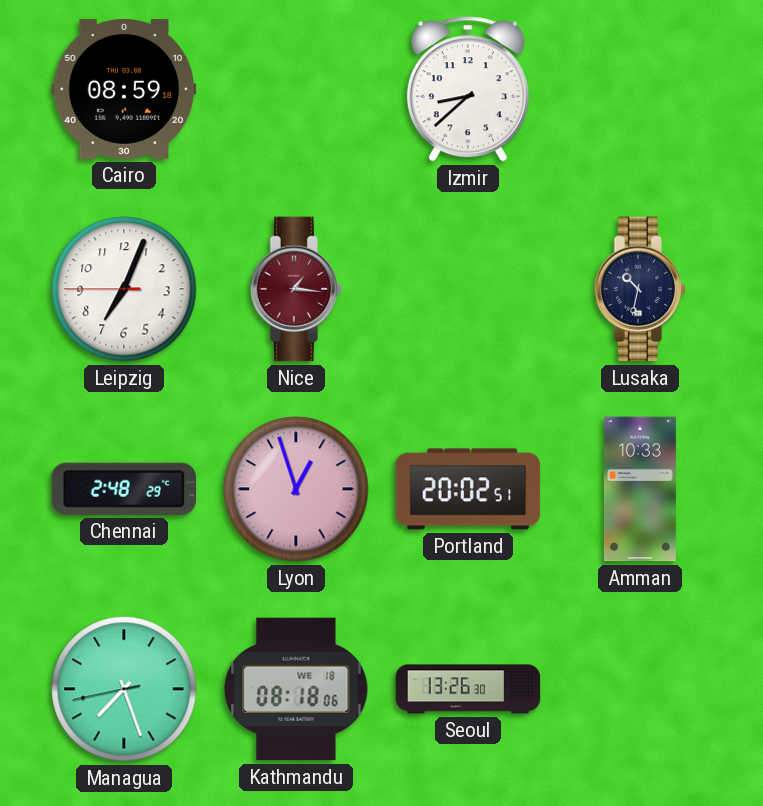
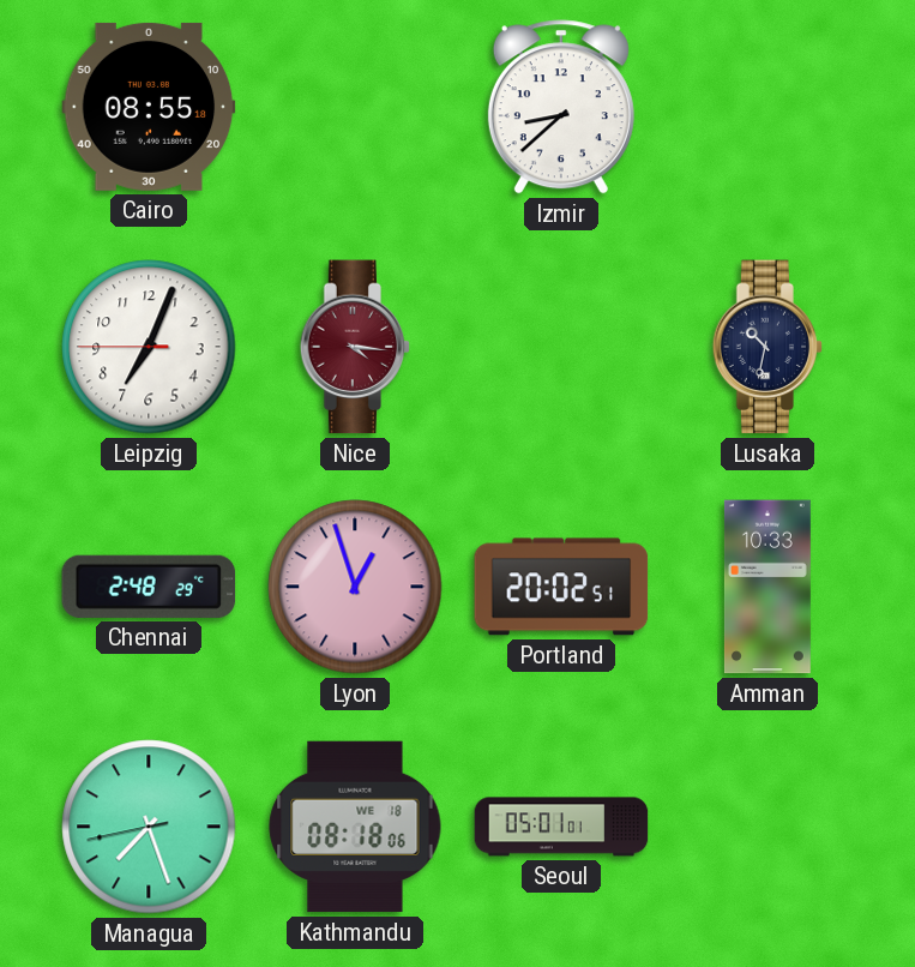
Cairo: 08:59 -> 08:55
Nice: 1:16 -> 4:16
Seoul: 13:26 -> 05:01
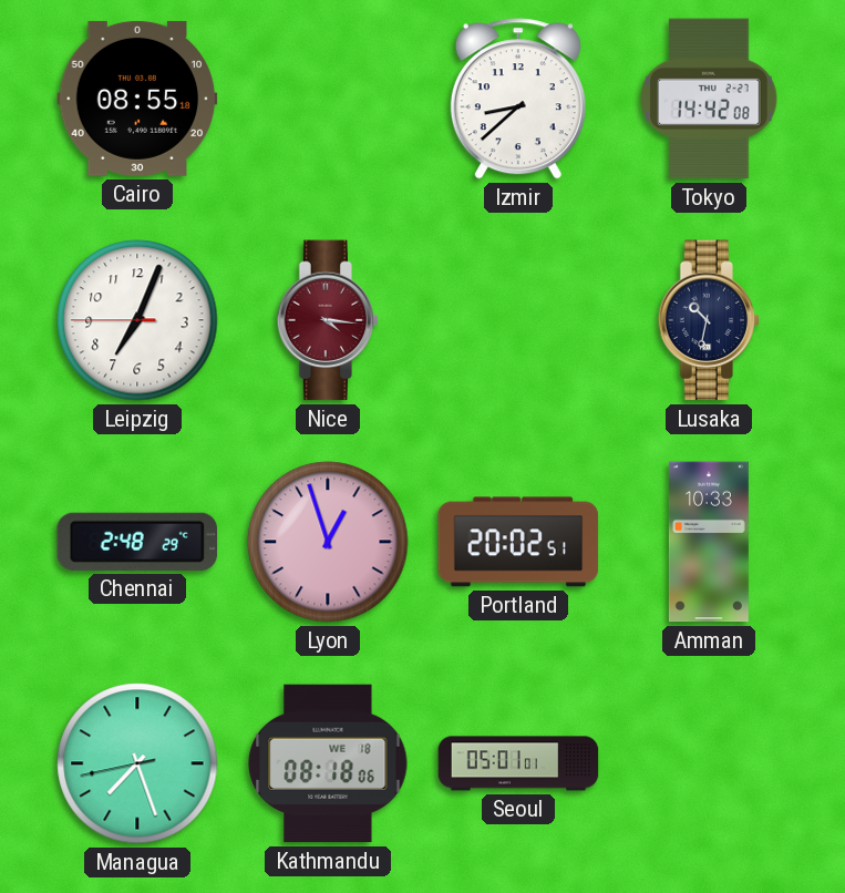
Tokyo: none -> 14:42
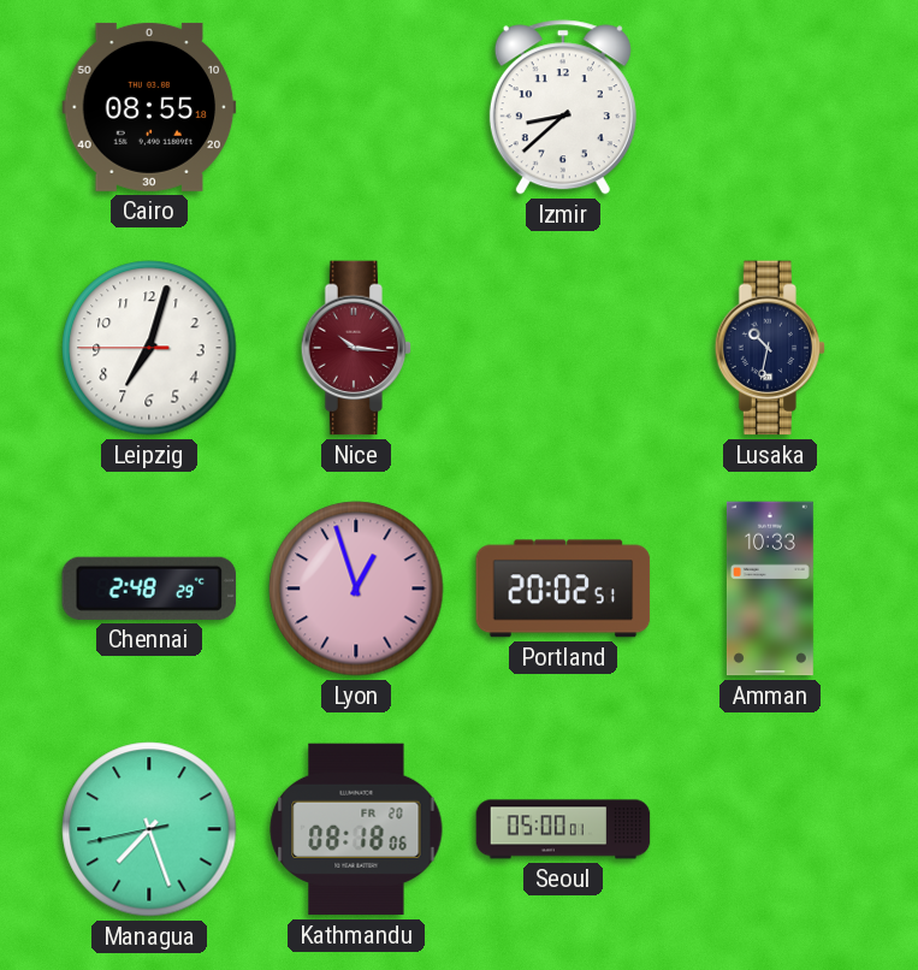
Tokyo: 14:42 -> none
Leipzig: 7:03 -> 7:02
Nice: 4:16 -> 10:16
Kathmandu date: WE 18 -> FR 20
Seoul: 05:01 -> 05:00
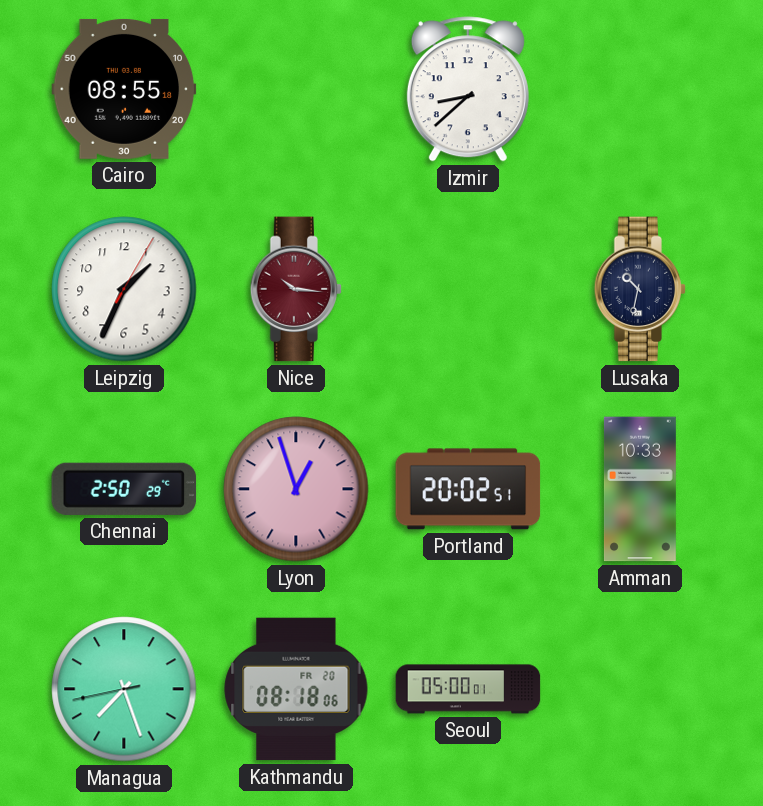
Leipzig: 7:02 -> 1:34
Chennai: 2:48 -> 2:50
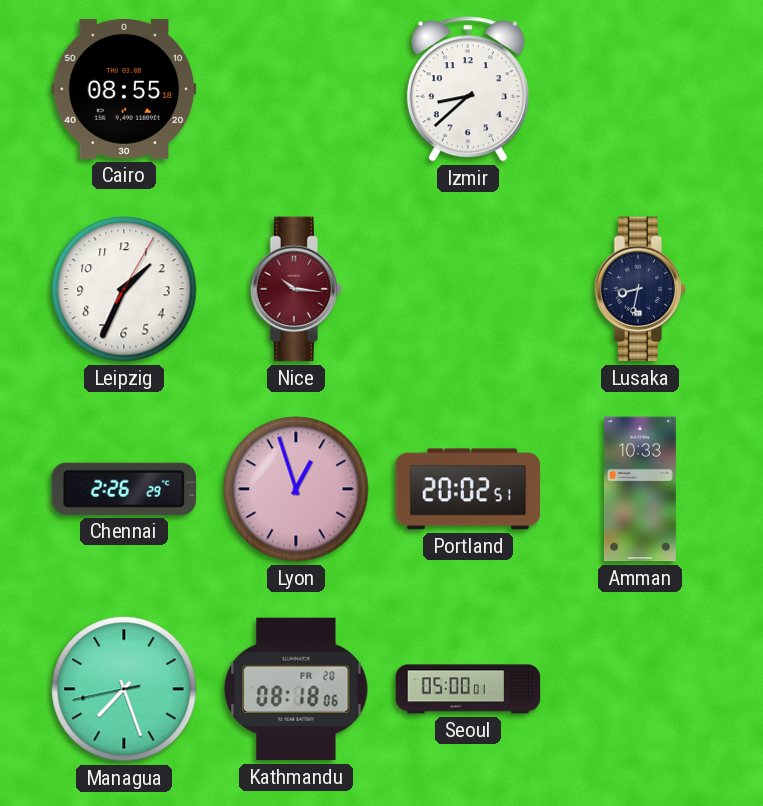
Lusaka: 10:32 -> 8:32
Chennai: 2:50 -> 2:26
